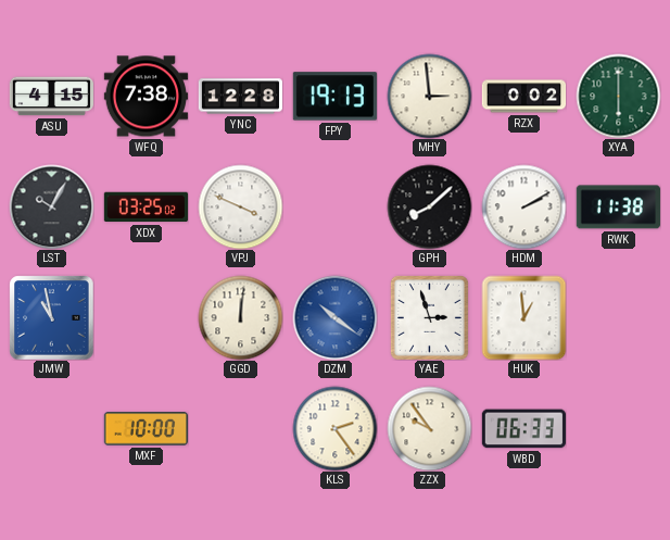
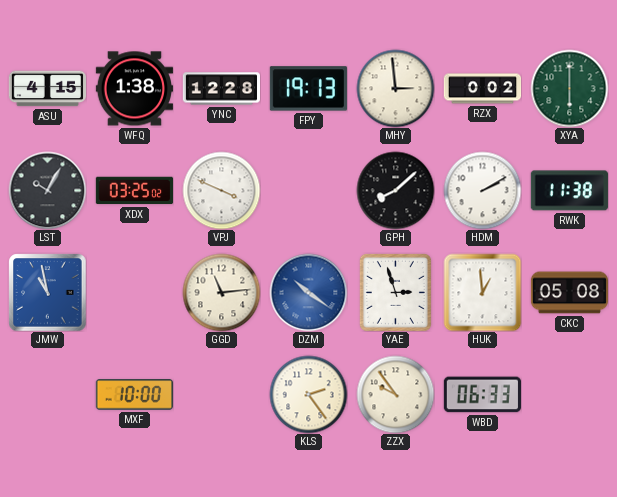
WFQ: 7:38 -> 1:38
GGD: 12:01 -> 11:14
CKC: none -> 05:08
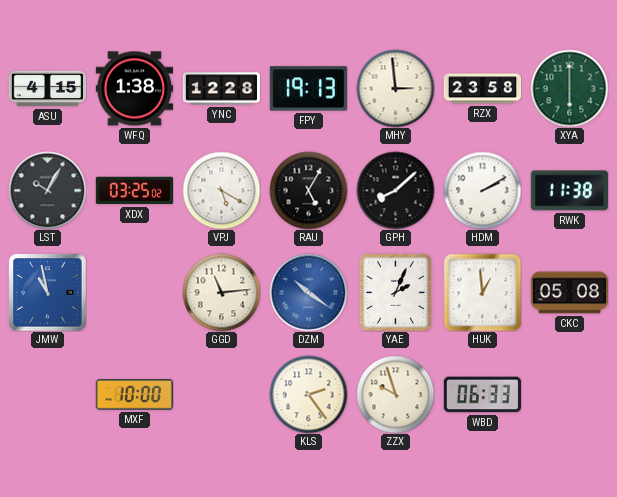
RZX: 0:02 -> 23:58
VPJ: 3:49 -> 5:20
RAU: none -> 5:05
YAE: 2:57 -> 2:04
ZZX: 9:54 -> 9:57
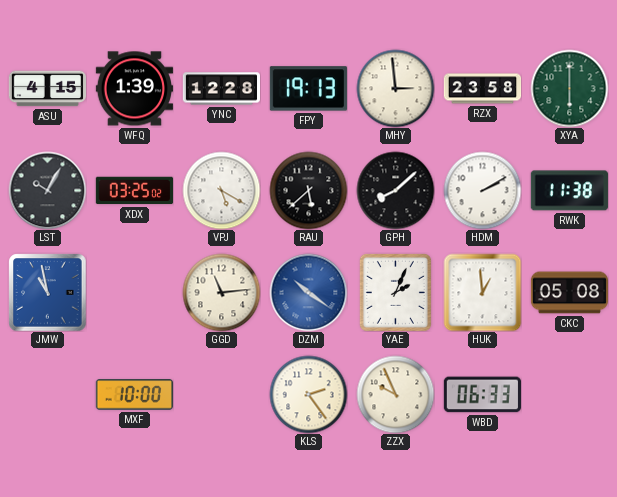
WFQ: 1:38 -> 1:39
RAU: 5:05 -> 5:38
ZZX: 9:57 -> 9:56
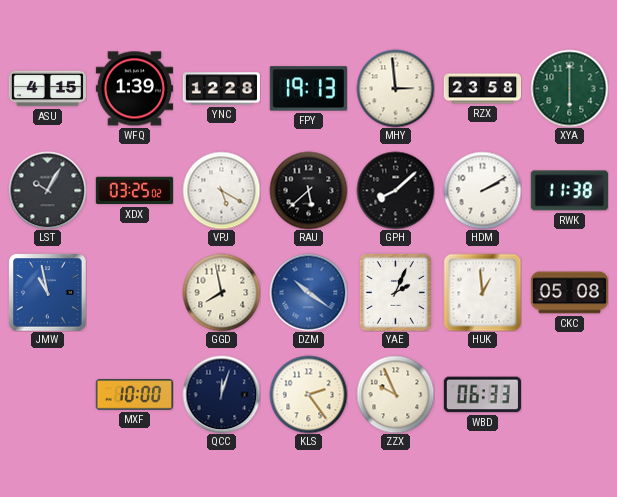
GGD: 11:14 -> 7:58
QCC: none -> 12:03
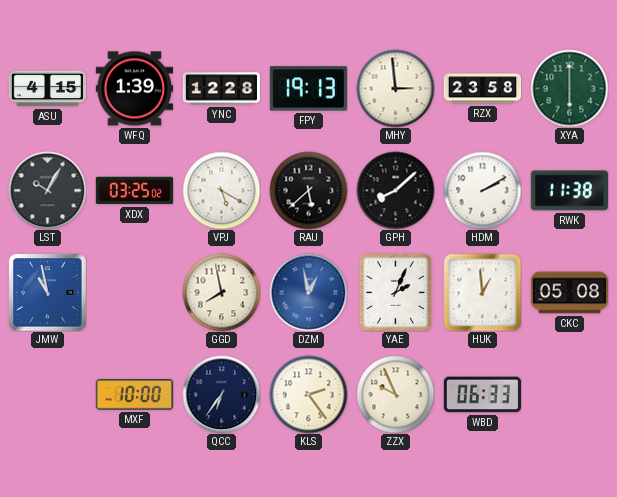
DZM: 10:21 -> 12:58
QCC: 12:03 -> 6:36
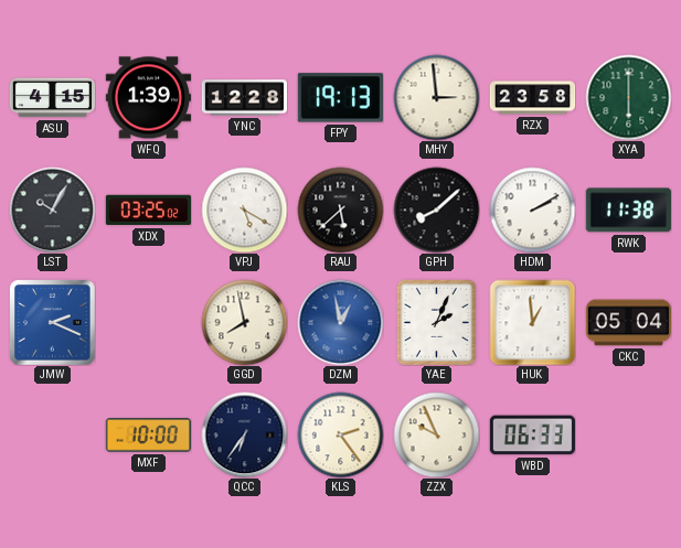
JMW: 10:58 -> 2:19
CKC: 05:08 -> 05:04
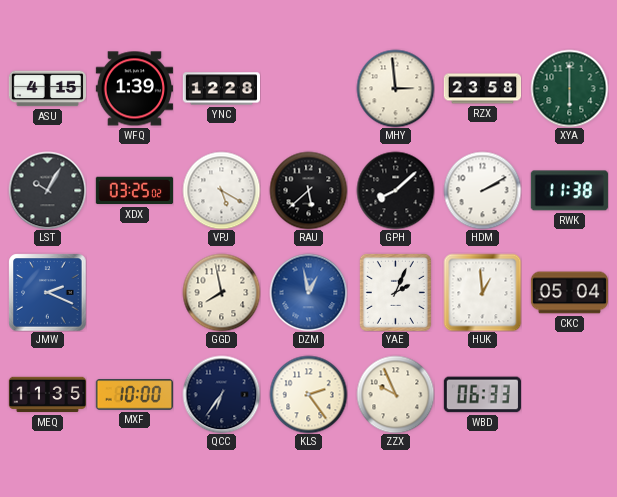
FPY: 19:13 -> none
MEQ: none -> 11:35
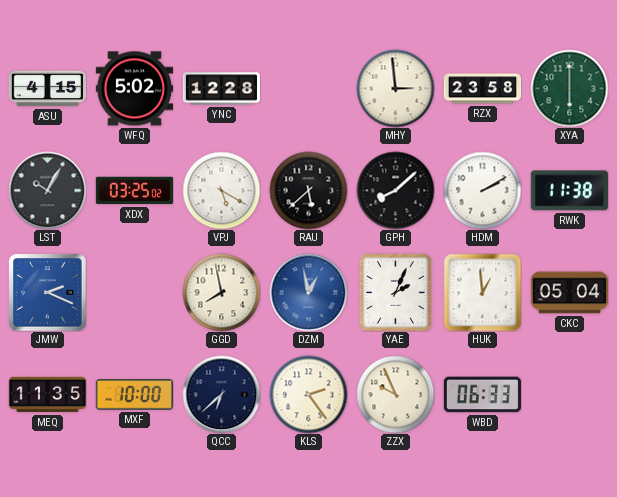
WFQ: 1:39 -> 5:02
QCC: 6:36 -> 6:38
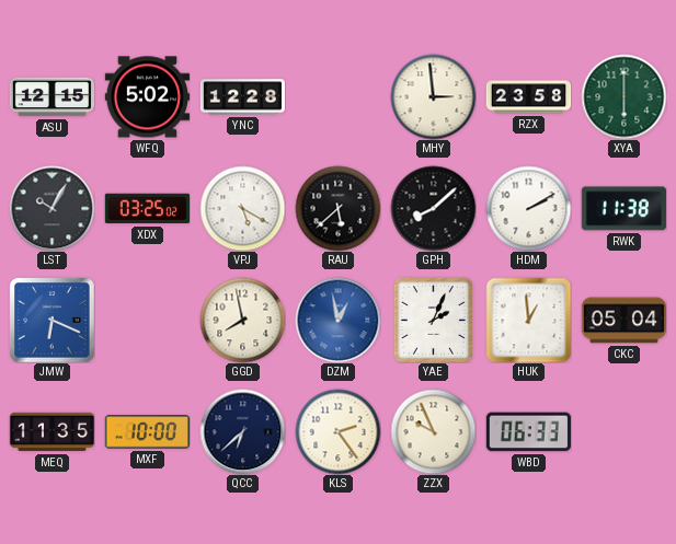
ASU: 4:15 -> 12:15
JMW: 2:19 -> 6:19
